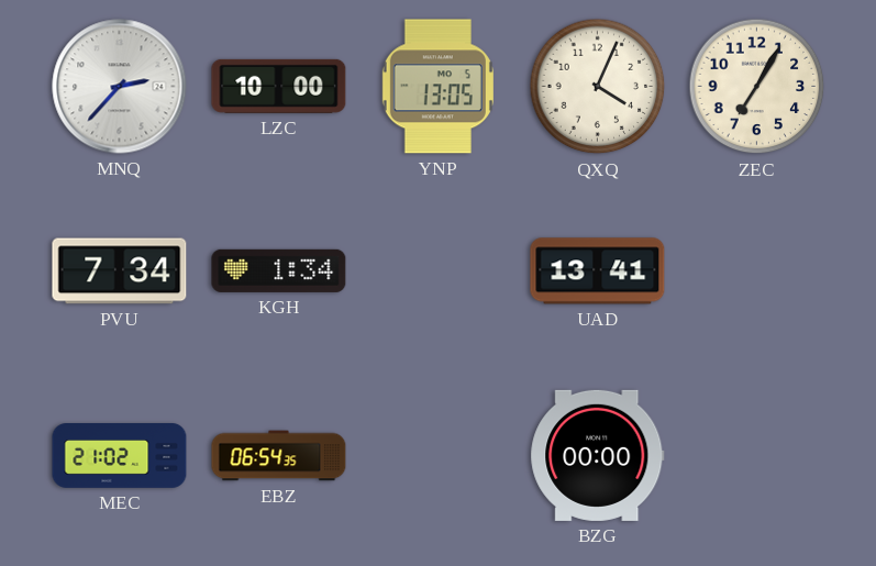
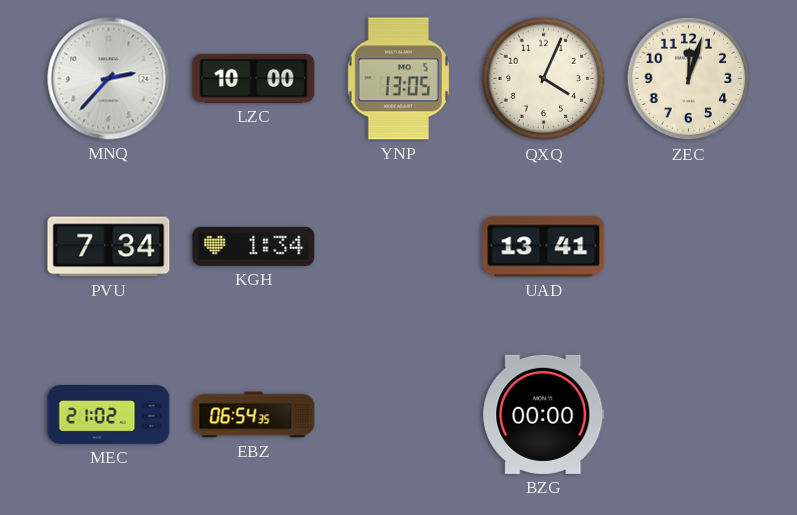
ZEC: 7:05 -> 12:03
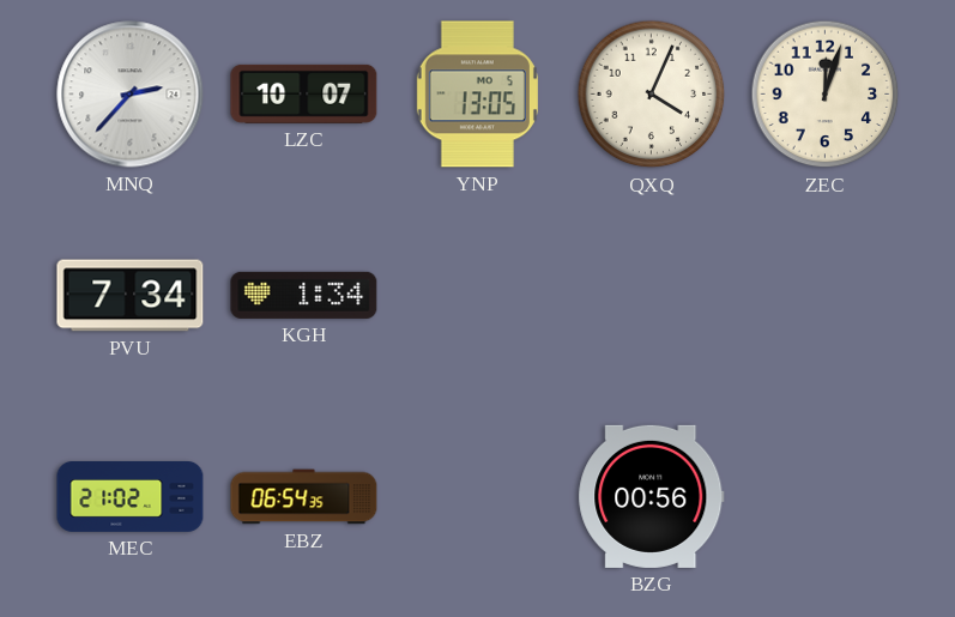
LZC: 10:00 -> 10:07
UAD: 13:41 -> none
BZG: 00:00 -> 00:56
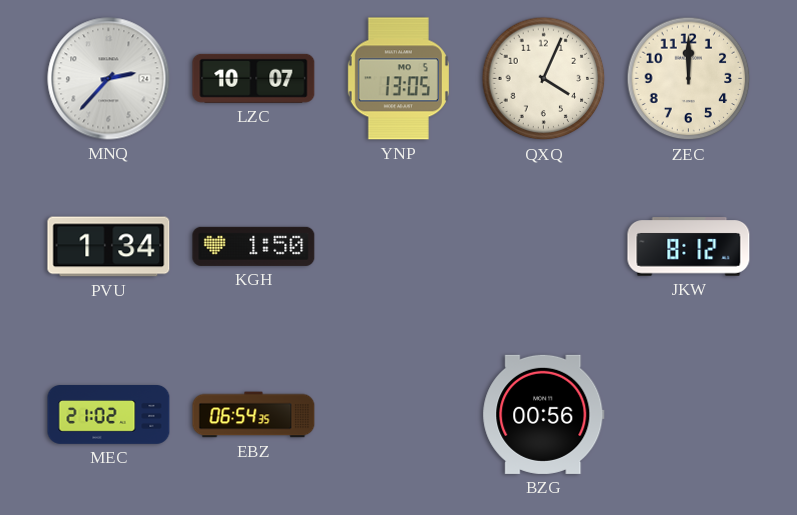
ZEC: 12:03 -> 12:00
PVU: 7:34 -> 1:34
KGH: 1:34 -> 1:50
JKW: none -> 8:12
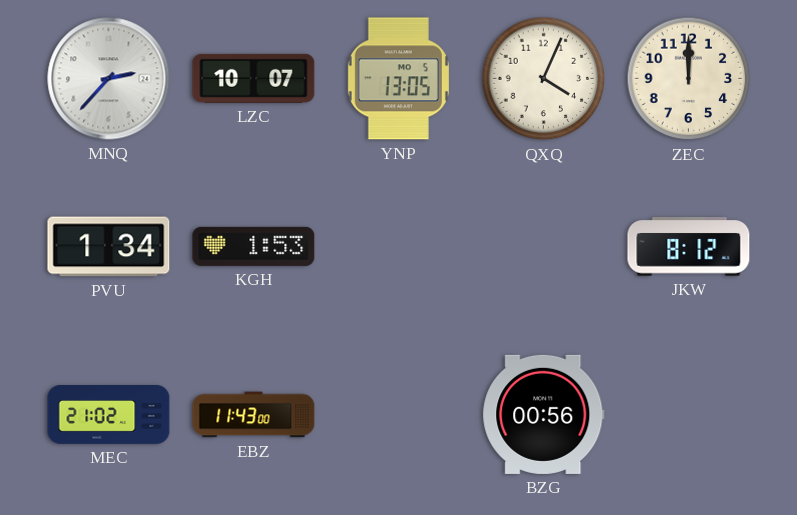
KGH: 1:50 -> 1:53
EBZ: 06:54 -> 11:43
